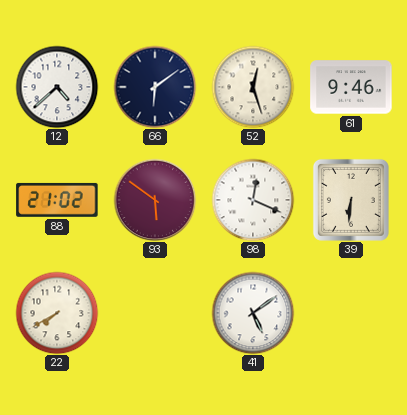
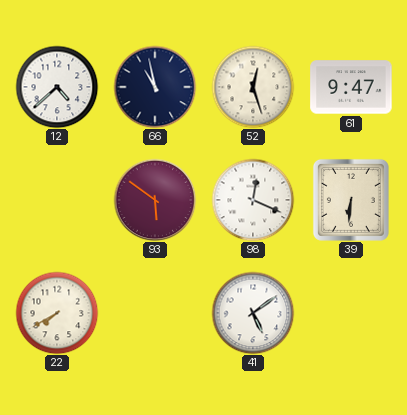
66: 6:09 -> 10:58
61: 9:46 -> 9:47
88: 21:02 -> none
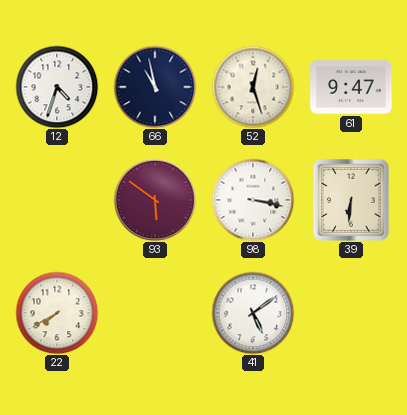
12: 4:38 -> 4:33
98: 12:19 -> 3:17
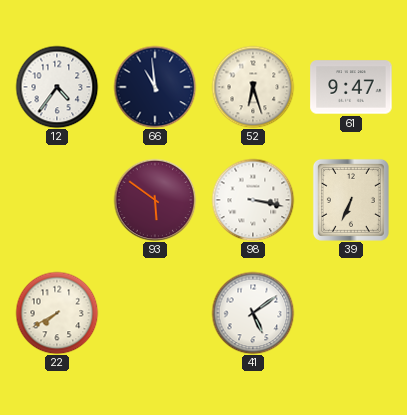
12: 4:33 -> 4:36
66: 10:58 -> 10:59
52: 12:27 -> 6:27
39: 6:31 -> 6:34
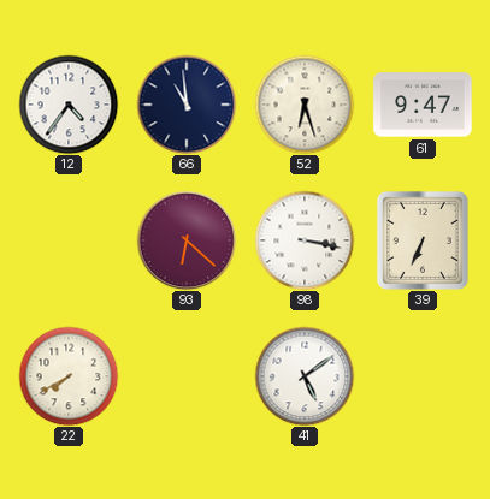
93: 5:51 -> 6:22
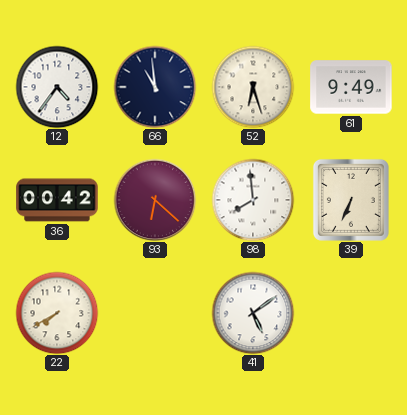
61: 9:47 -> 9:49
36: none -> 00:42
98: 3:17 -> 7:59
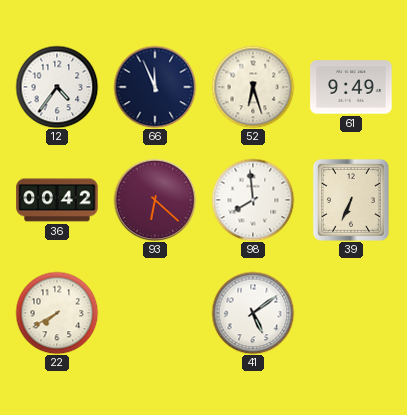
66: 10:59 -> 11:56
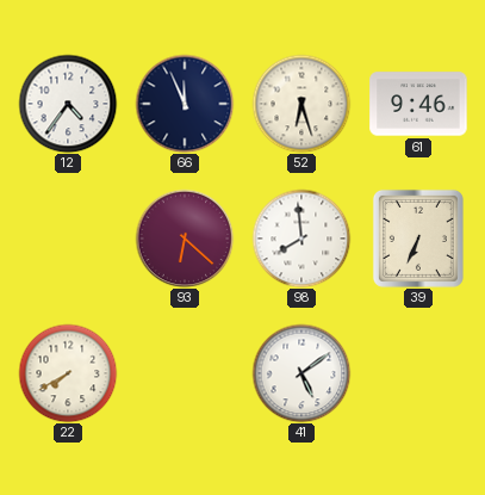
61: 9:49 -> 9:46
36: 00:42 -> none
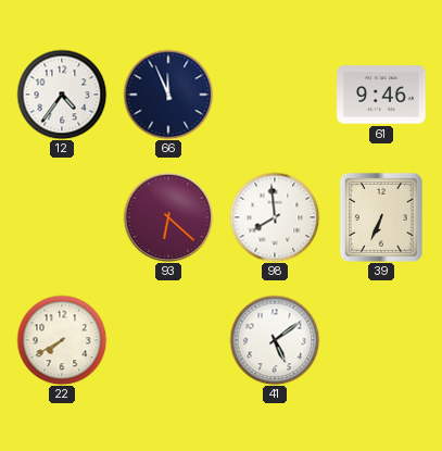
52: 6:27 -> none
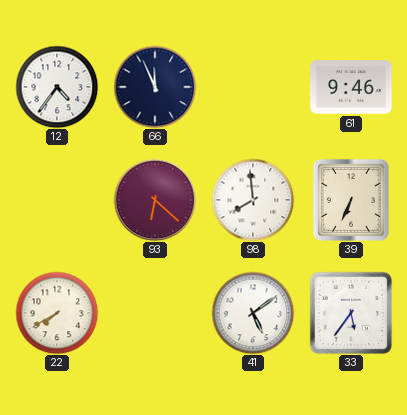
33: none -> 5:36
